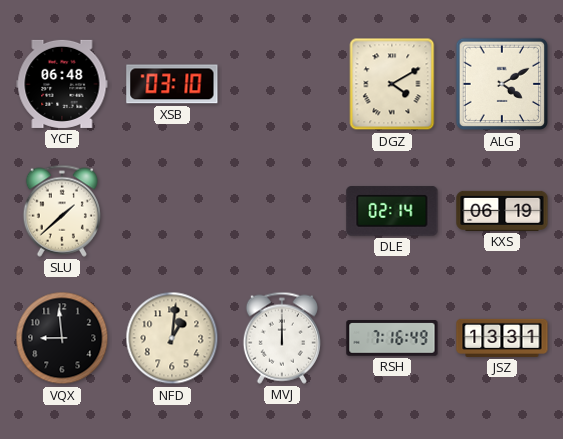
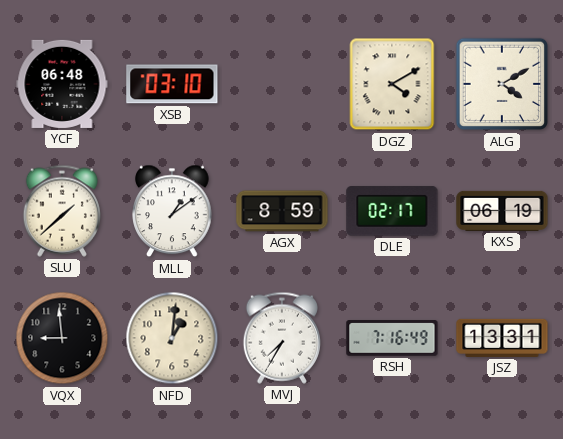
MLL: none -> 1:09
AGX: none -> 8:59
DLE: 02:14 -> 02:17
MVJ: 12:00 -> 7:35
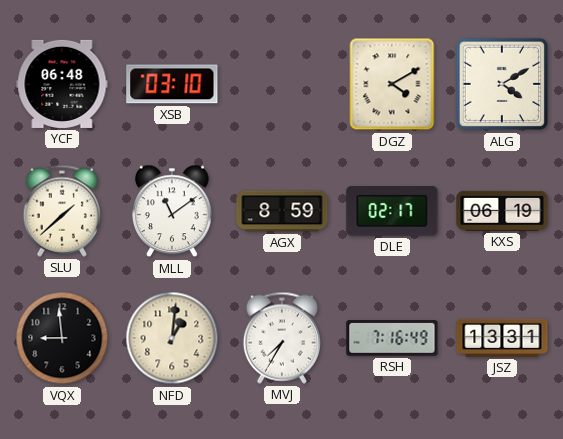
MLL: 1:09 -> 11:09
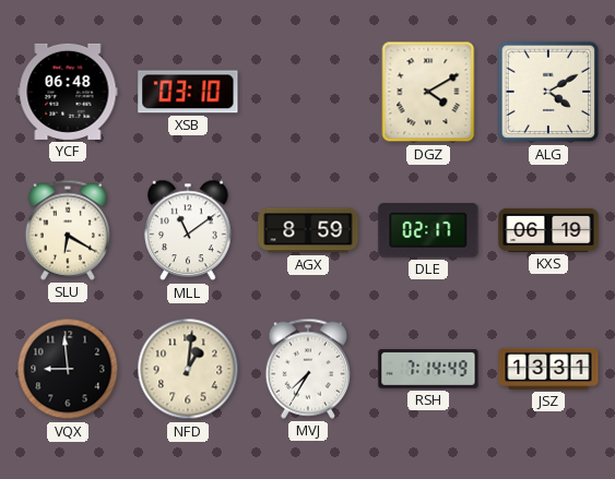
SLU: 1:38 -> 6:20
RSH: 7:16 -> 7:14
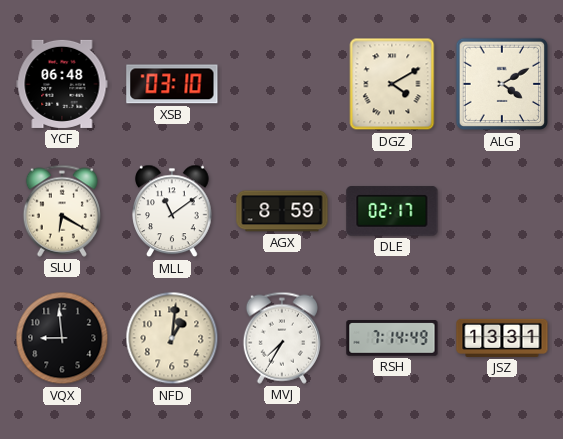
KXS: 06:19 -> none
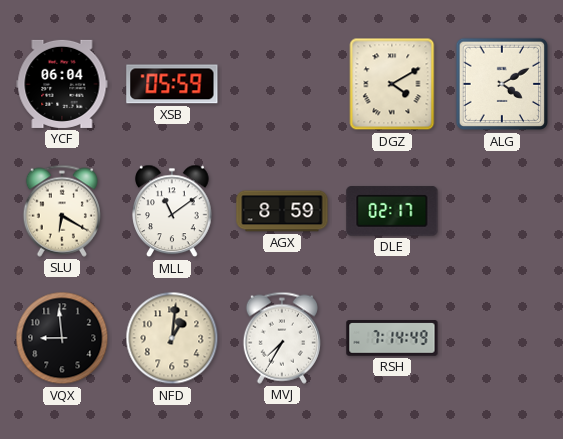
YCF: 06:48 -> 06:04
XSB: 03:10 -> 05:59
JSZ: 13:31 -> none
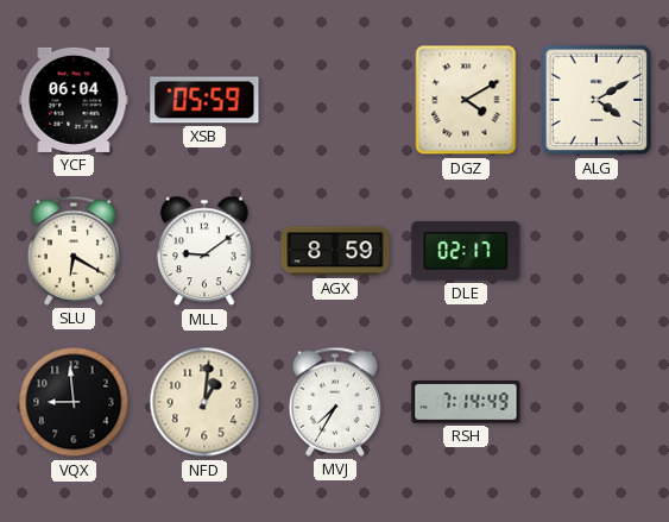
MLL: 11:09 -> 9:09
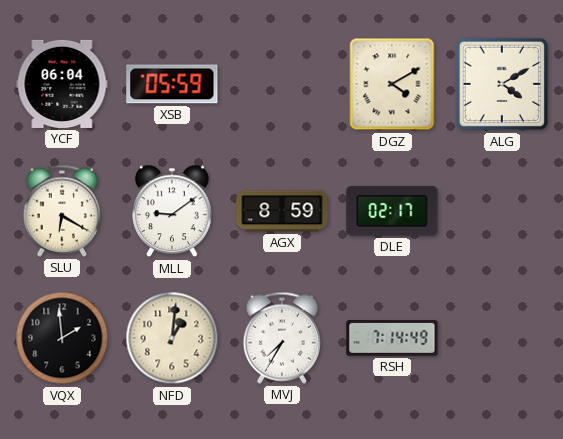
VQX: 8:59 -> 1:59
